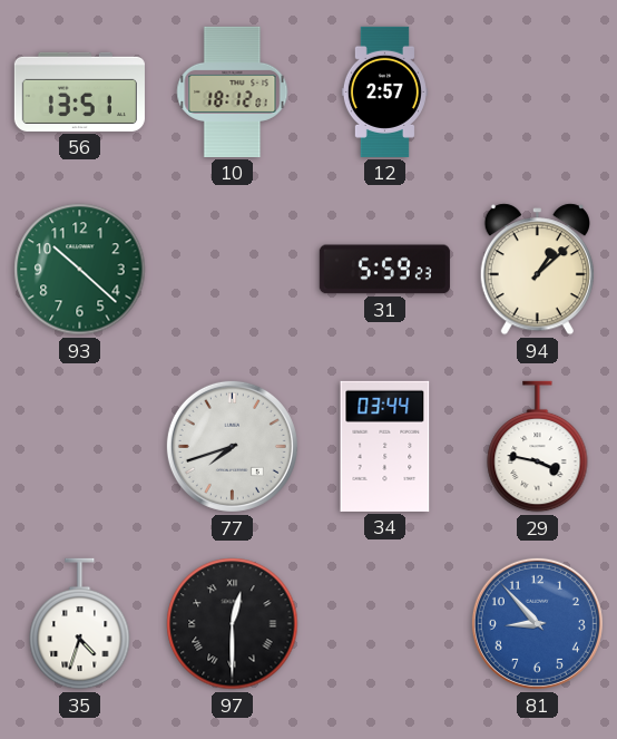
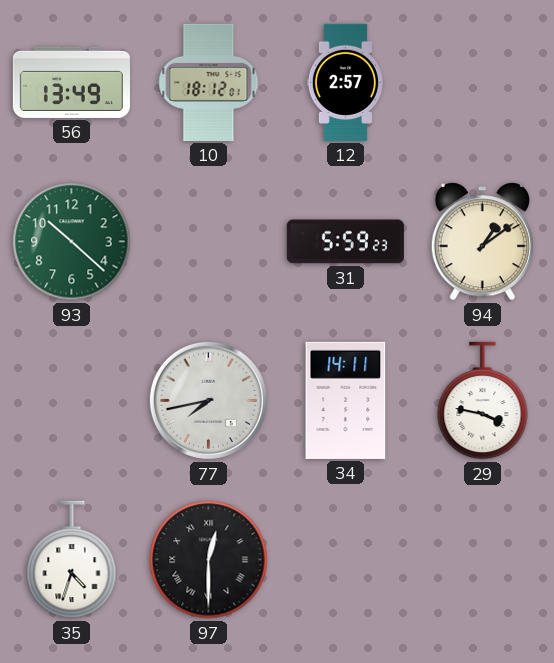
56: 13:51 -> 13:49
94: 1:08 -> 1:09
77: 7:42 -> 7:43
34: 03:44 -> 14:11
81: 8:53 -> none
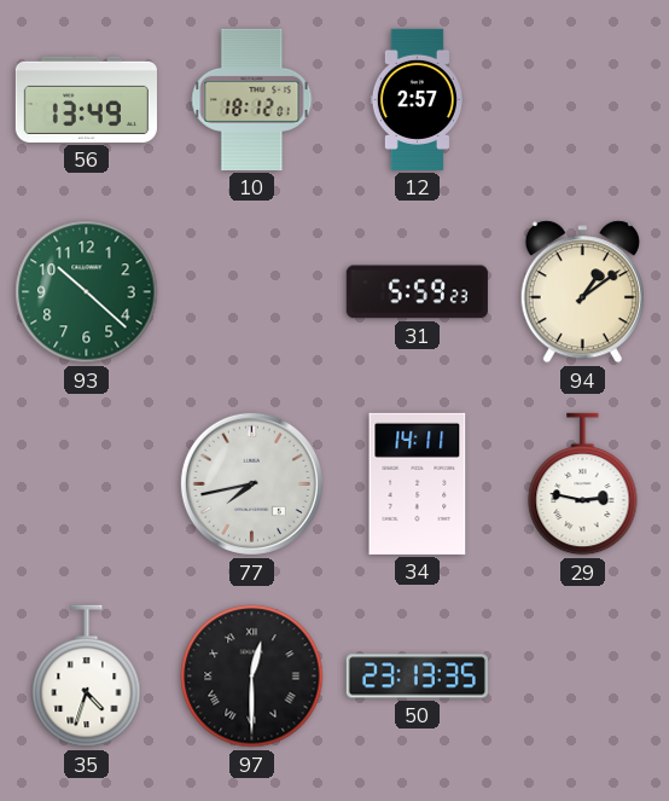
29: 3:47 -> 2:47
50: none -> 23:13
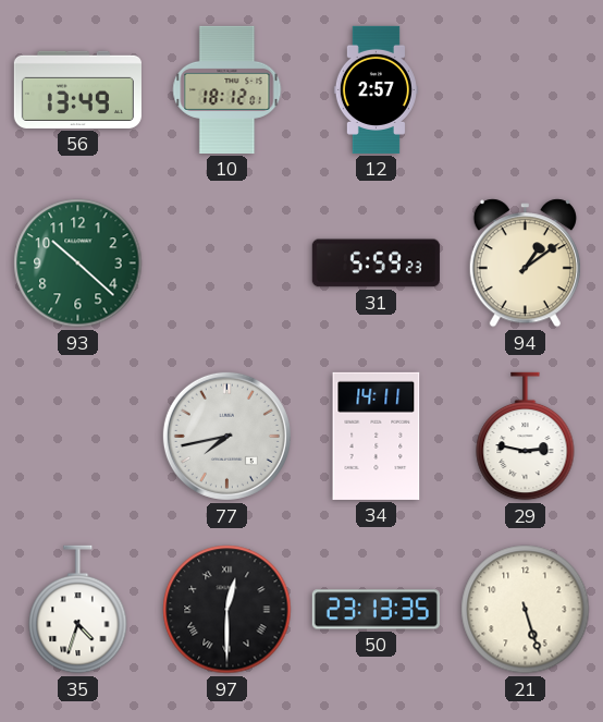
21: none -> 5:27
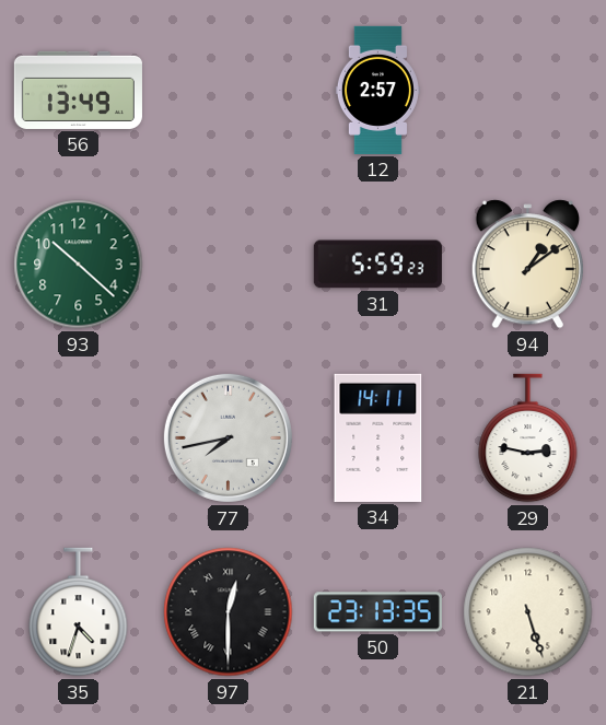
10: 18:12 -> none
